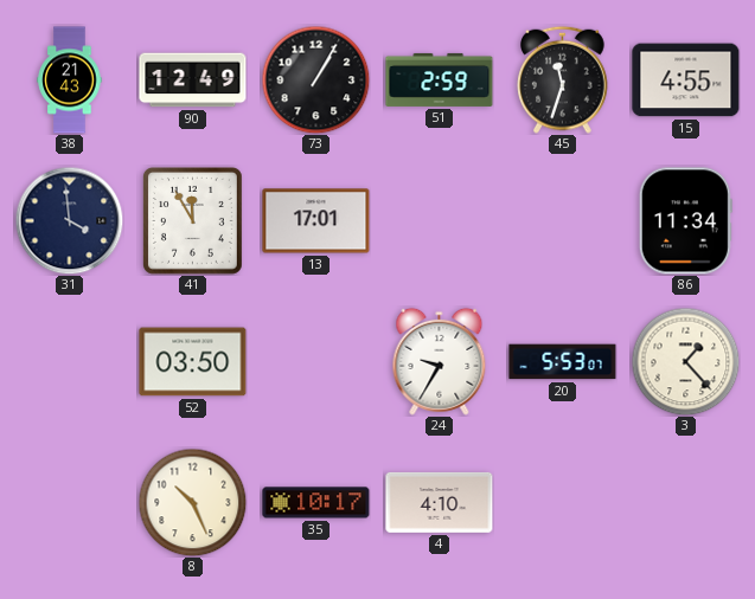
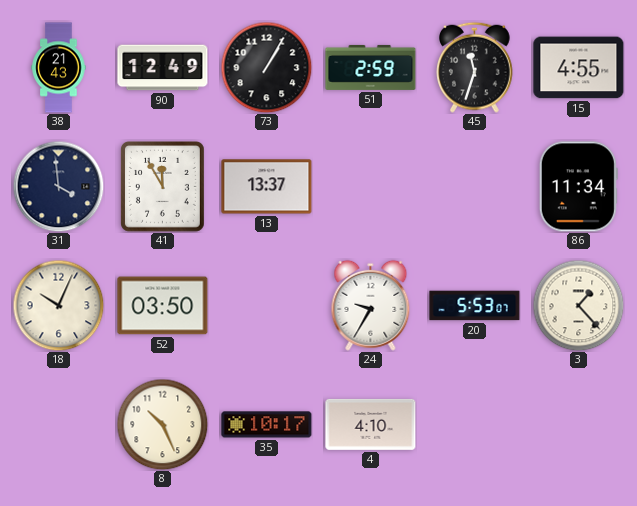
13: 17:01 -> 13:37
18: none -> 10:04
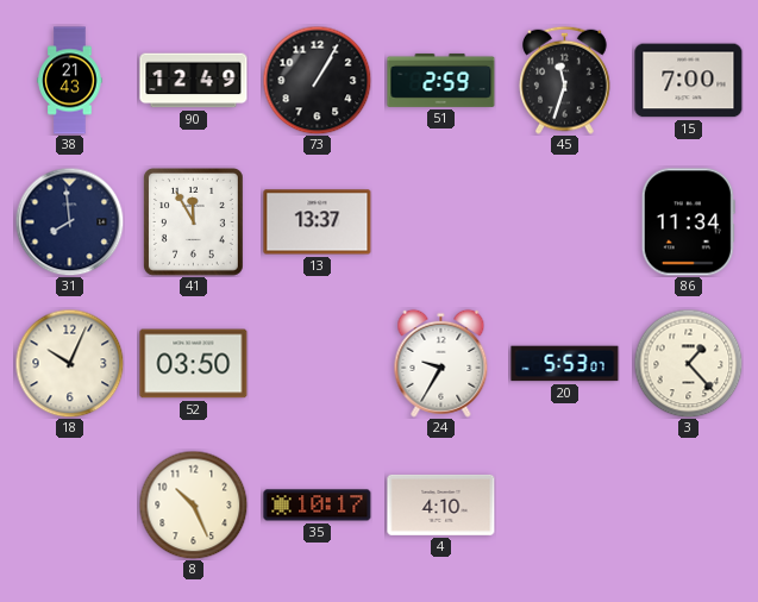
15: 4:55 -> 7:00
31: 3:59 -> 7:59
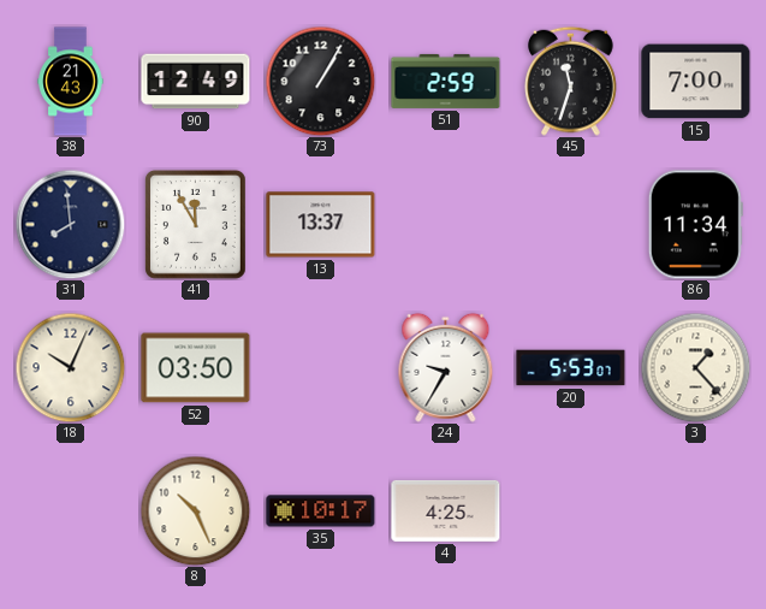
4: 4:10 -> 4:25
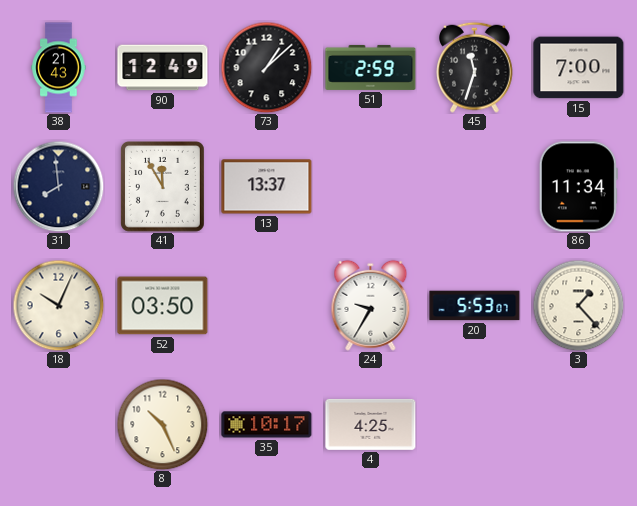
73: 1:05 -> 1:08
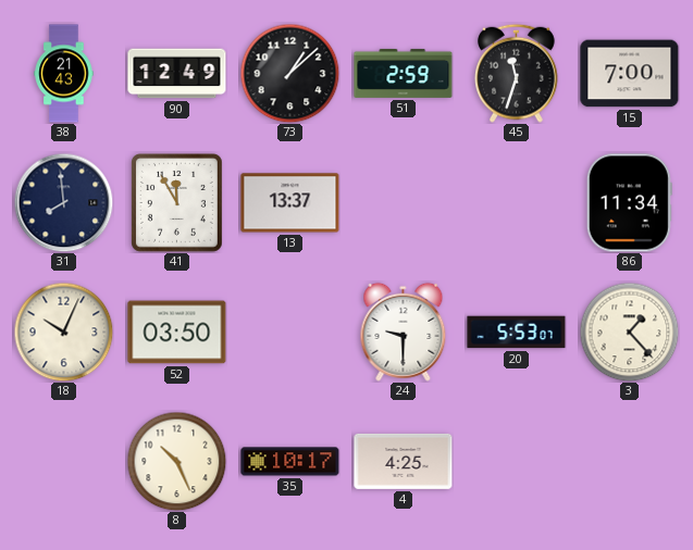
24: 9:35 -> 9:30
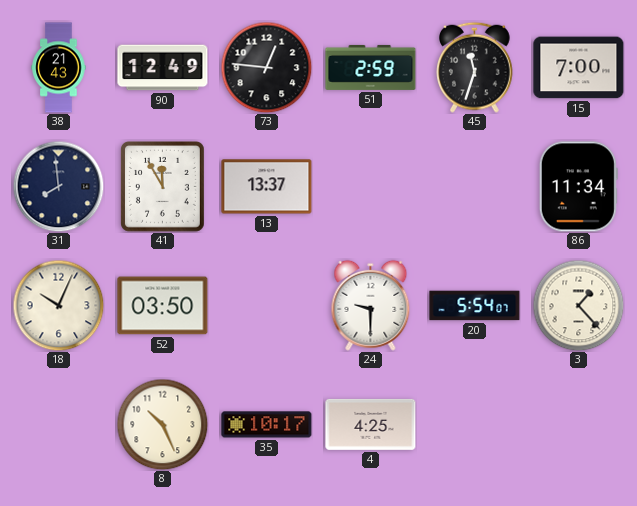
73: 1:08 -> 12:46
20: 5:53 -> 5:54
